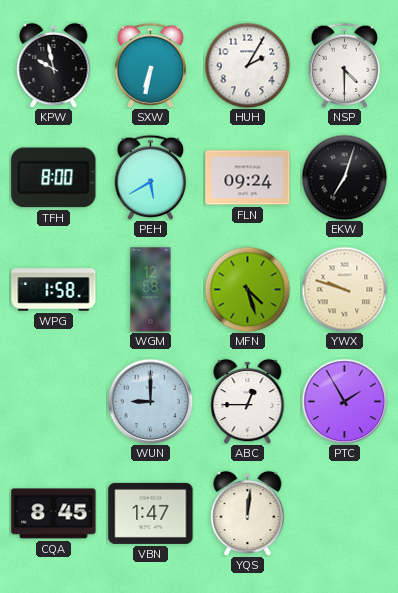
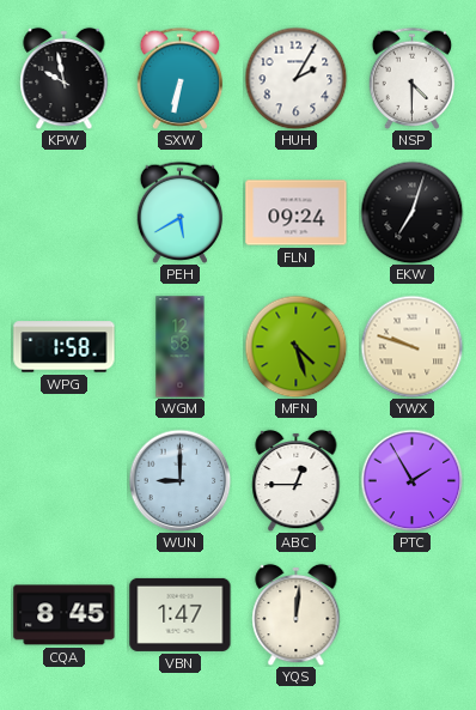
TFH: 8:00 -> none
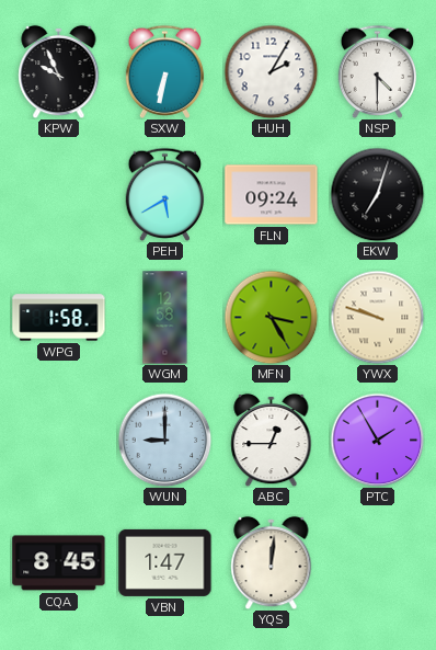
KPW: 9:58 -> 9:56
MFN: 4:27 -> 3:25
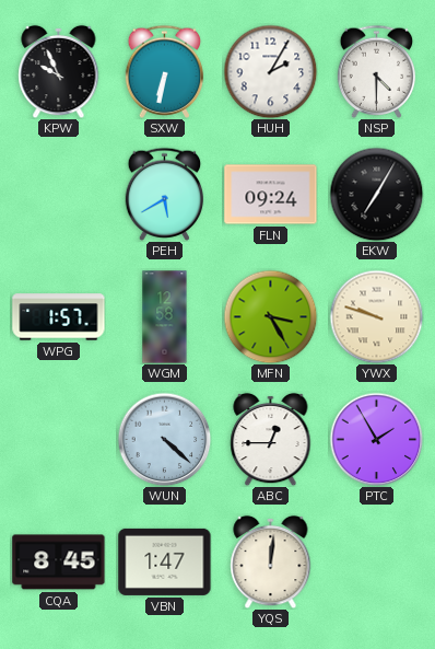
EKW: 7:03 -> 7:05
WPG: 1:58 -> 1:57
WUN: 9:00 -> 4:22
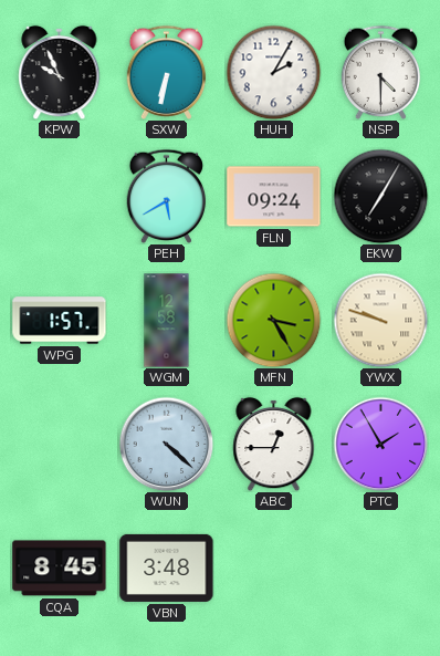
VBN: 1:47 -> 3:48
YQS: 12:01 -> none
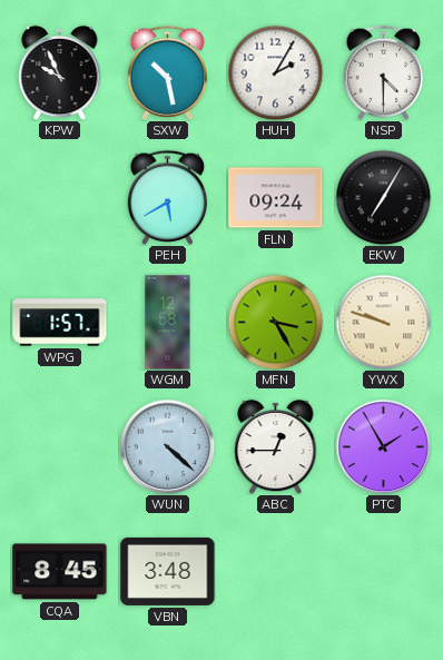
SXW: 6:32 -> 10:28
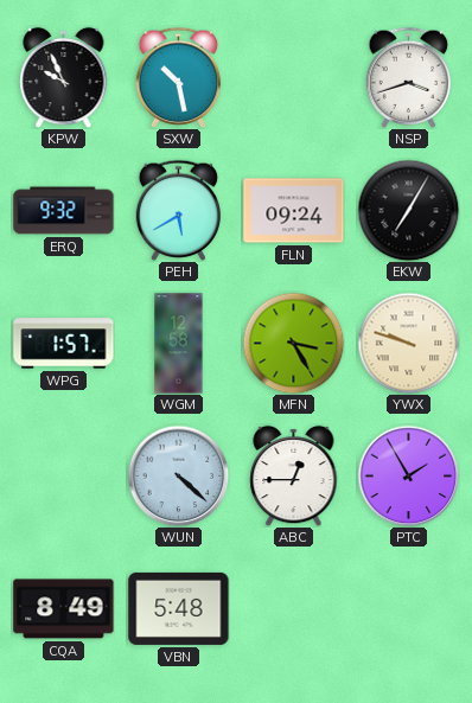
HUH: 2:05 -> none
NSP: 4:30 -> 3:42
ERQ: none -> 9:32
CQA: 8:45 -> 8:49
VBN: 3:48 -> 5:48
